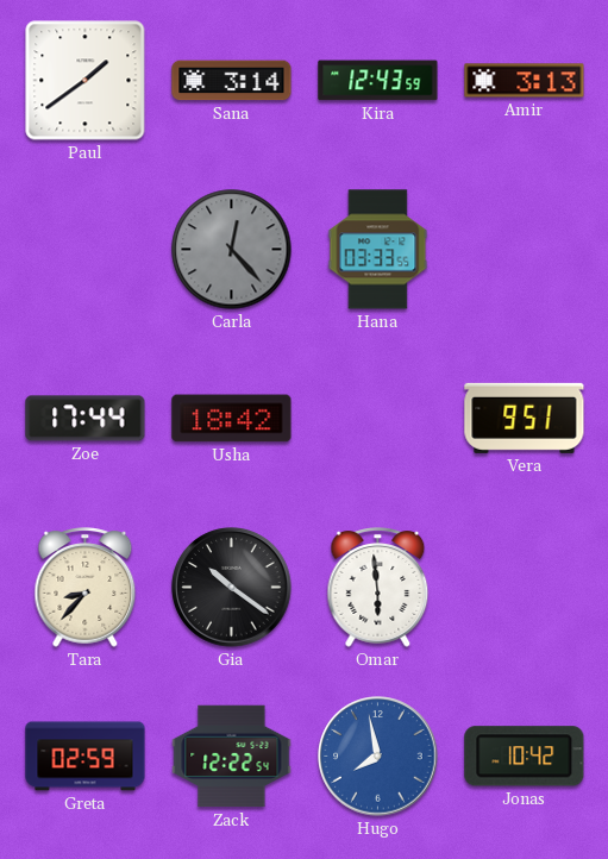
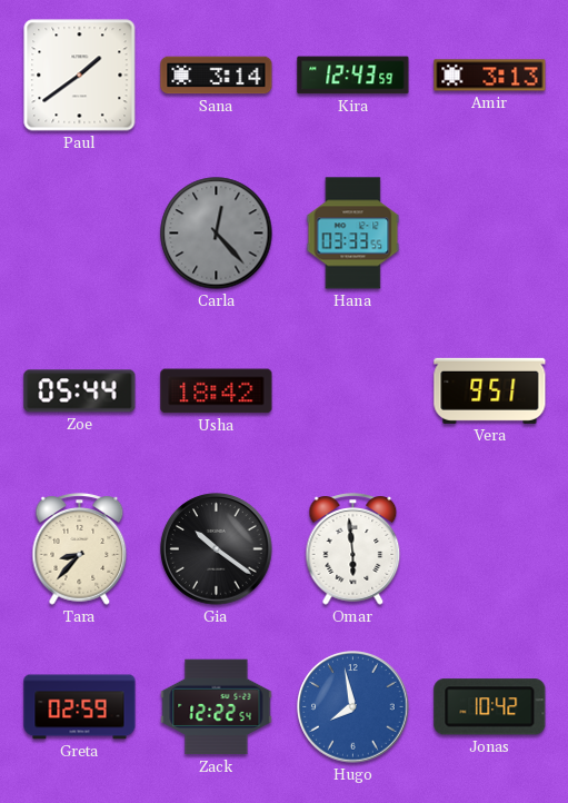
Zoe: 17:44 -> 05:44
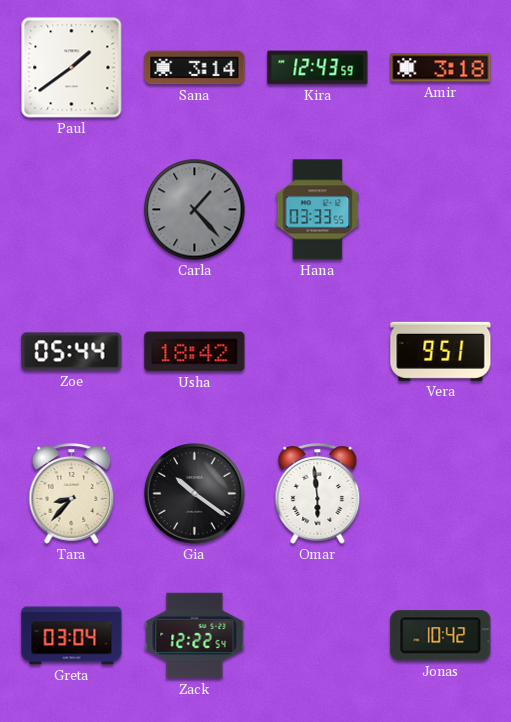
Amir: 3:13 -> 3:18
Carla: 12:23 -> 1:23
Greta: 02:59 -> 03:04
Hugo: 7:58 -> none
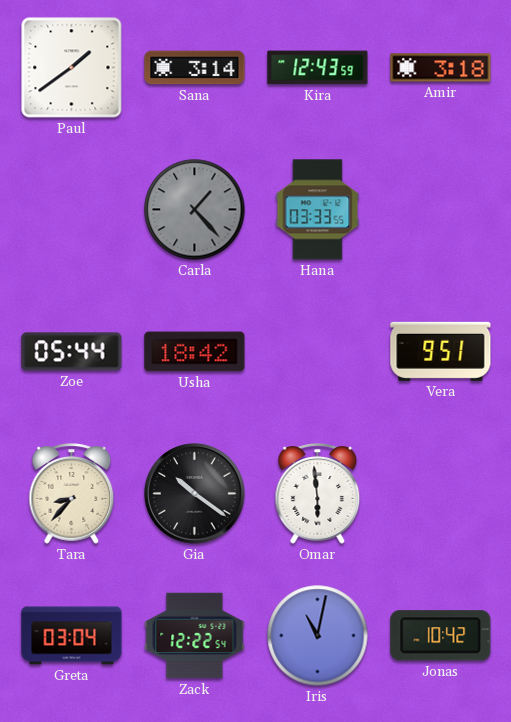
Iris: none -> 11:02
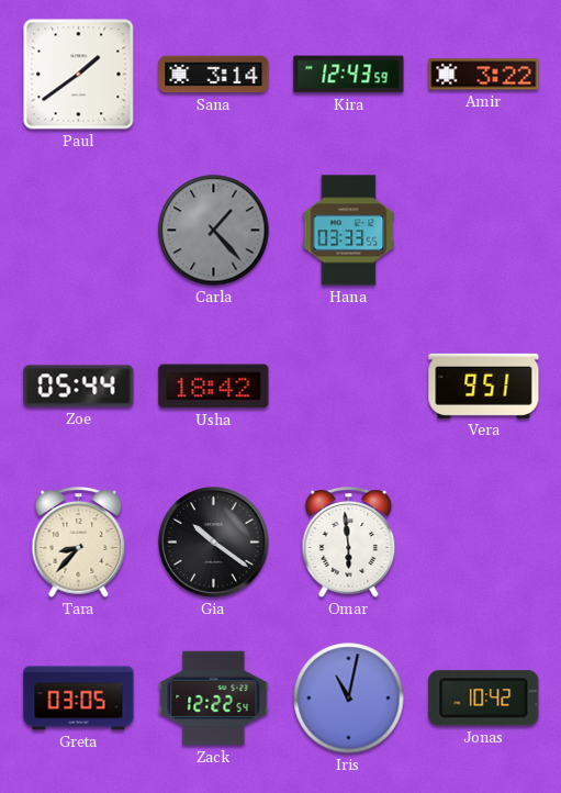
Amir: 3:18 -> 3:22
Greta: 03:04 -> 03:05
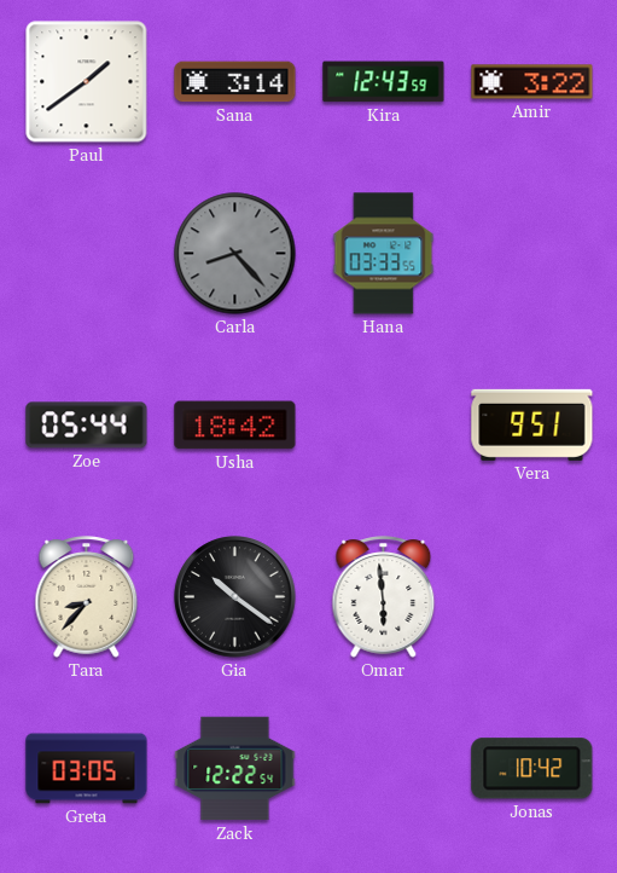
Carla: 1:23 -> 8:23
Iris: 11:02 -> none
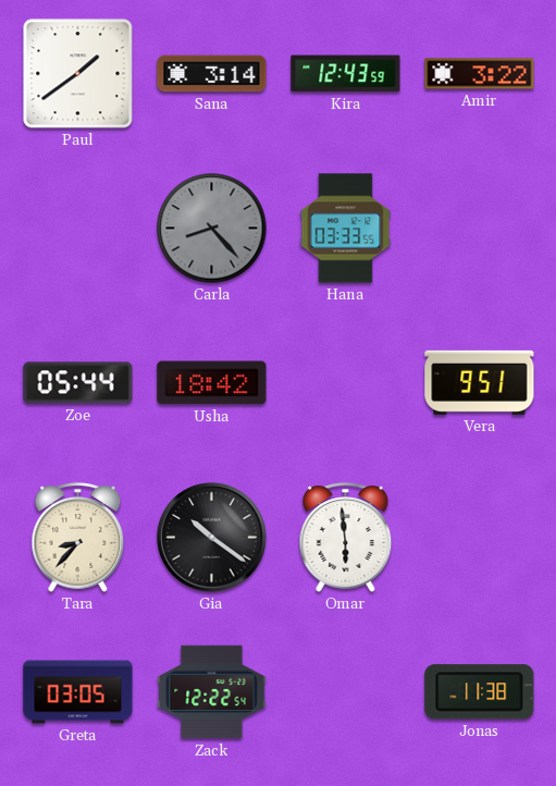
Jonas: 10:42 -> 11:38
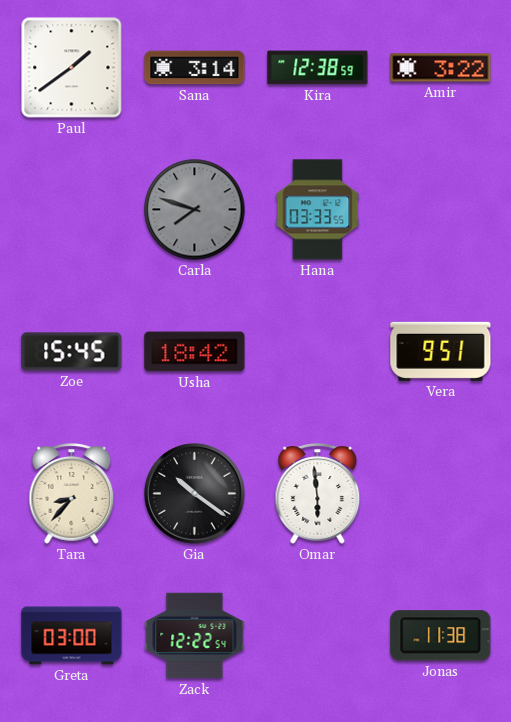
Kira: 12:43 -> 12:38
Carla: 8:23 -> 7:48
Zoe: 05:44 -> 15:45
Greta: 03:05 -> 03:00
